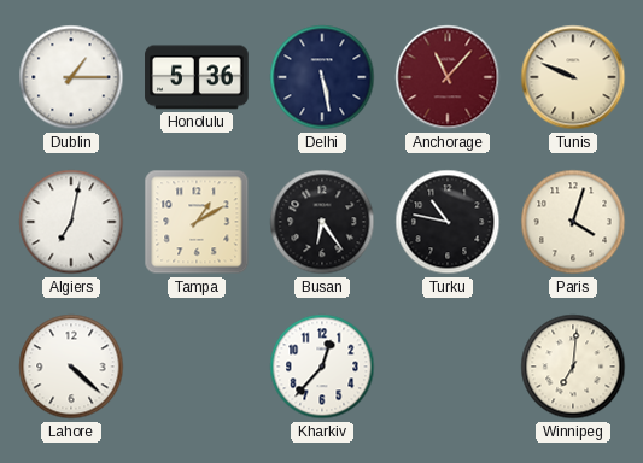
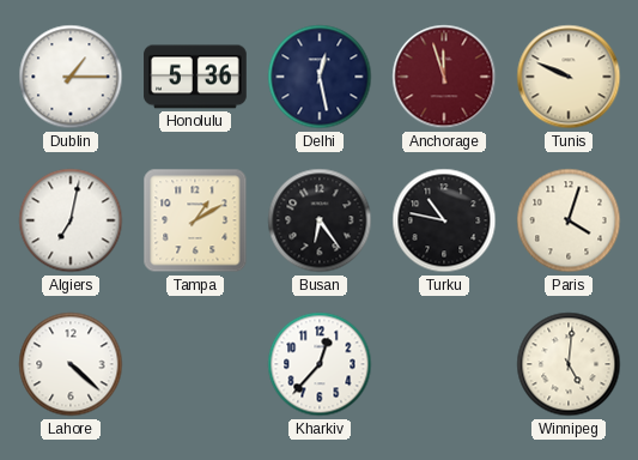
Delhi: 5:28 -> 12:28
Anchorage: 11:07 -> 11:57
Winnipeg: 7:01 -> 5:01
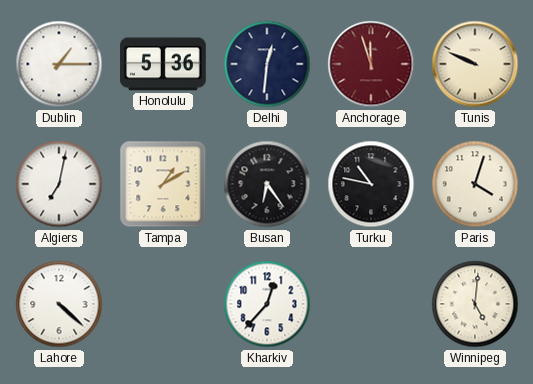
Delhi: 12:28 -> 12:31
